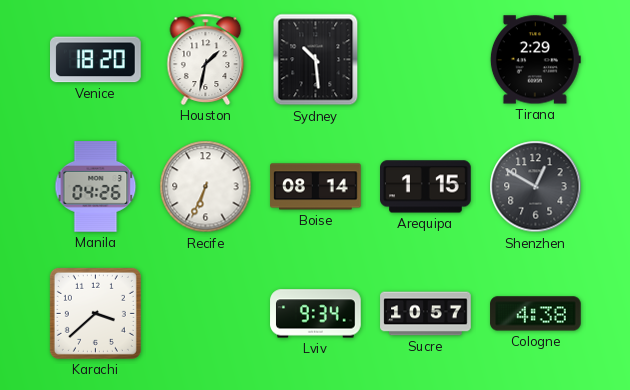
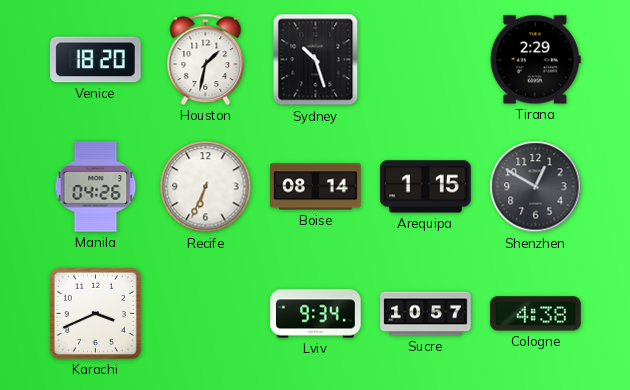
Sydney: 10:29 -> 10:27
Karachi: 3:38 -> 3:41
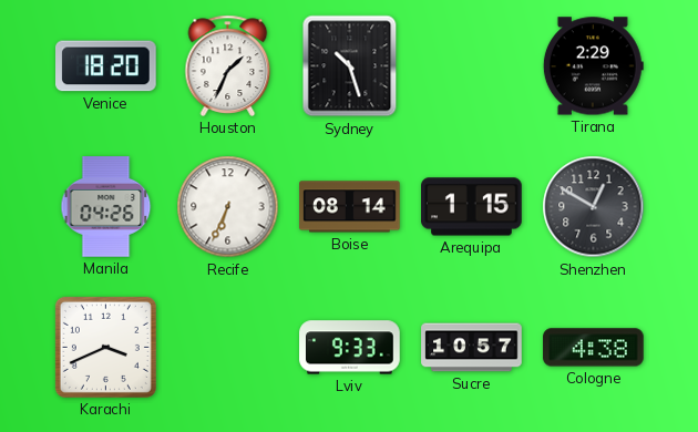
Houston: 1:32 -> 1:34
Lviv: 9:34 -> 9:33
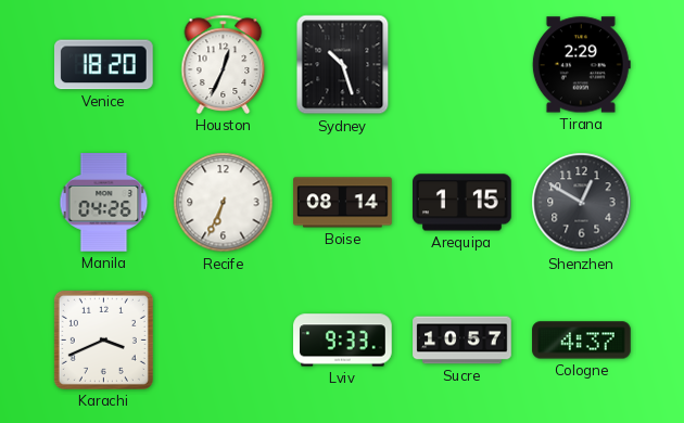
Houston: 1:34 -> 12:34
Cologne: 4:38 -> 4:37
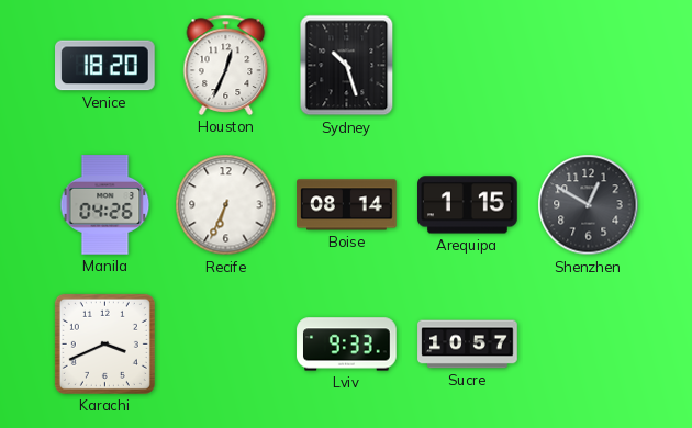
Tirana: 2:29 -> none
Cologne: 4:37 -> none
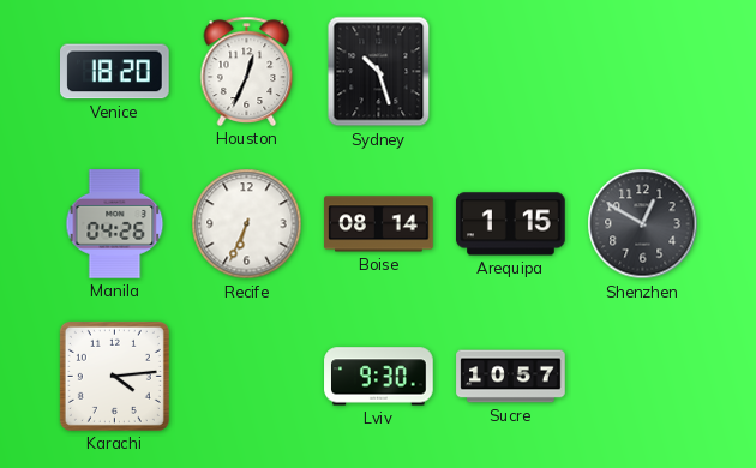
Karachi: 3:41 -> 4:14
Lviv: 9:33 -> 9:30
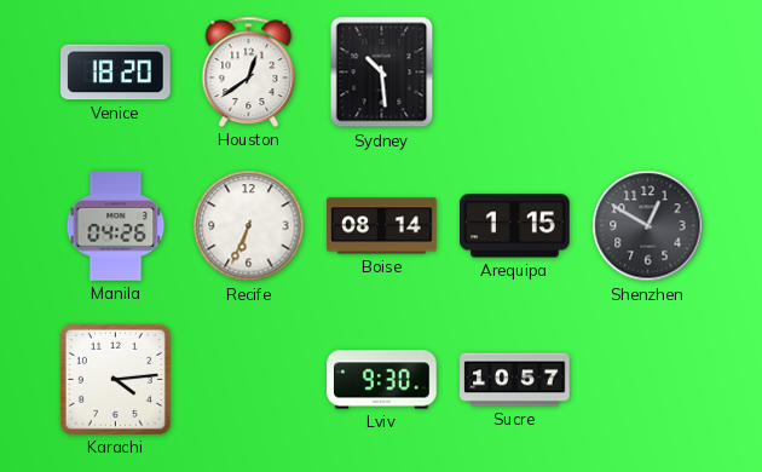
Houston: 12:34 -> 12:39
Sydney: 10:27 -> 10:29
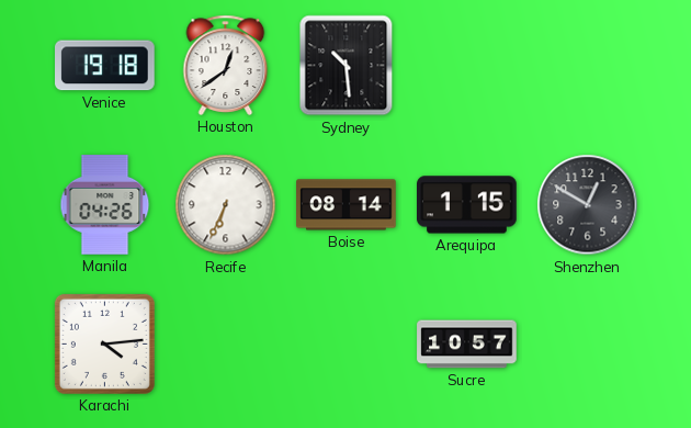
Venice: 18:20 -> 19:18
Lviv: 9:30 -> none
